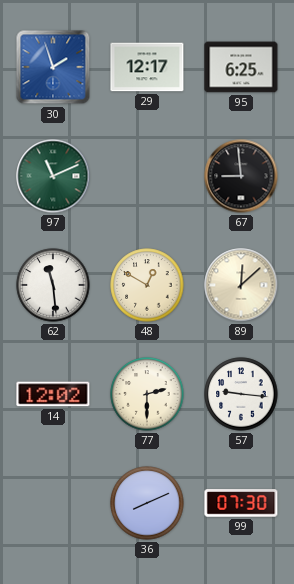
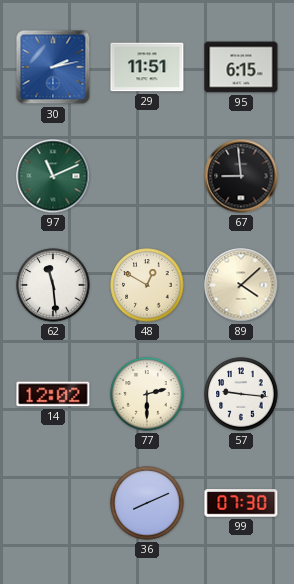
30: 1:57 -> 2:13
29: 12:17 -> 11:51
95: 6:25 -> 6:15
89: 12:08 -> 4:08
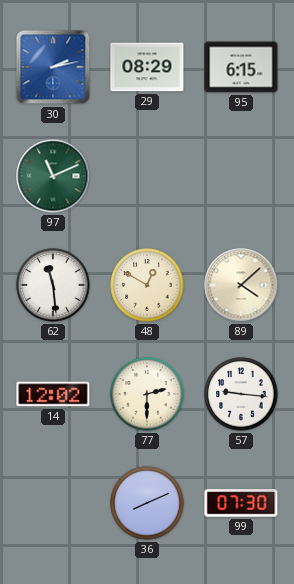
29: 11:51 -> 08:29
67: 8:59 -> none
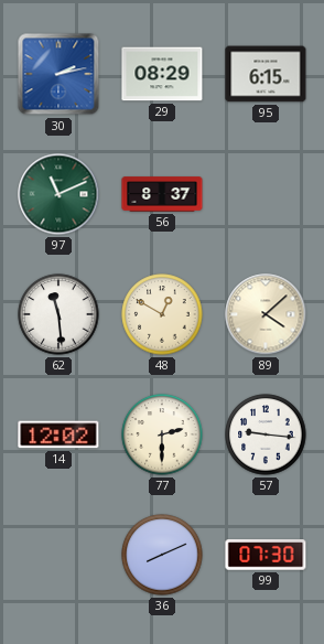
56: none -> 8:37
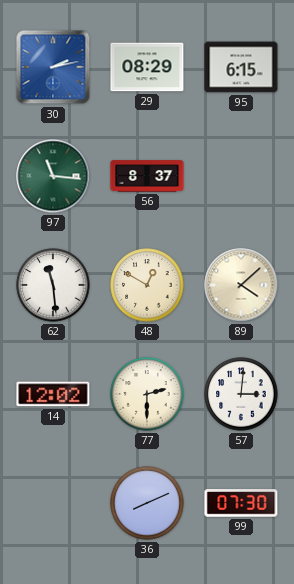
97: 11:11 -> 11:16
57: 9:16 -> 3:01
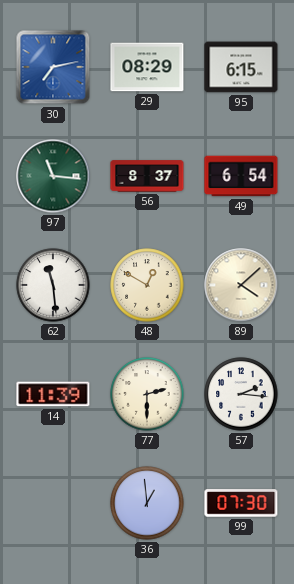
30: 2:13 -> 7:13
49: none -> 6:54
14: 12:02 -> 11:39
57: 3:01 -> 2:16
36: 8:11 -> 12:59
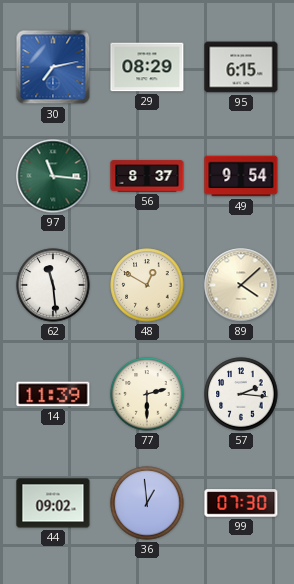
49: 6:54 -> 9:54
44: none -> 09:02
